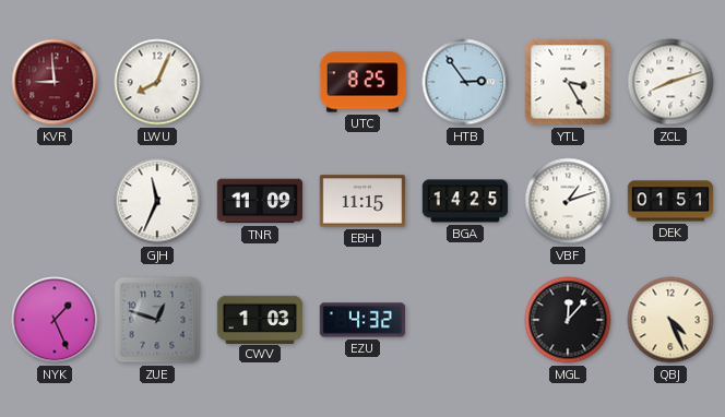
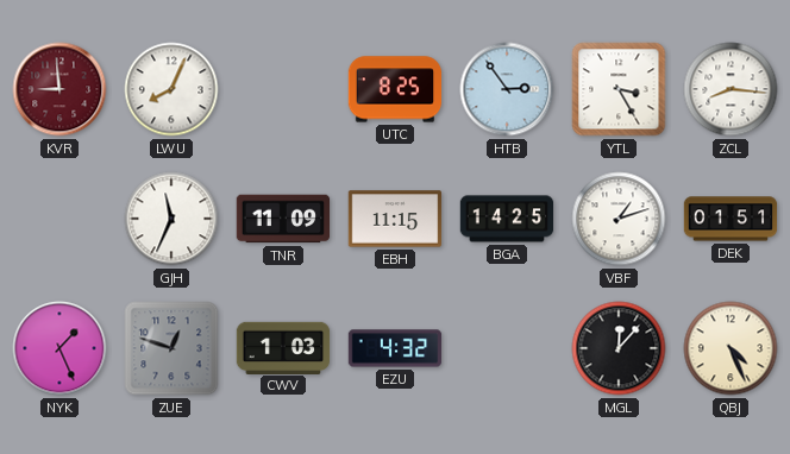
ZCL: 8:12 -> 8:16
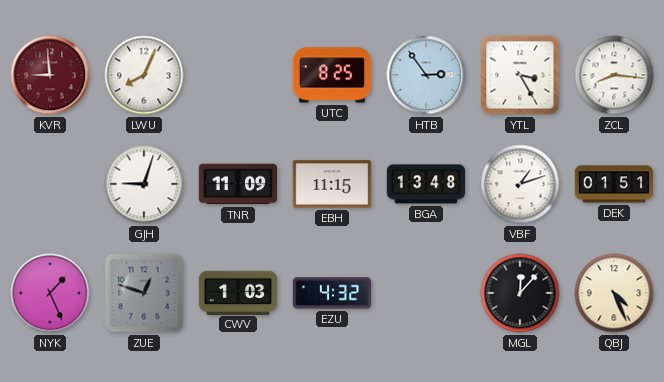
GJH: 11:34 -> 9:03
BGA: 14:25 -> 13:48
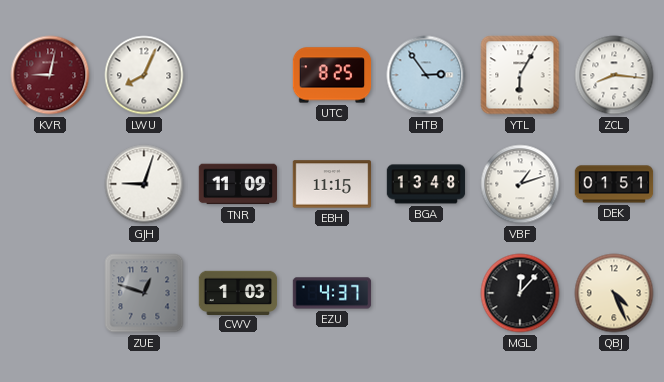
KVR: 8:59 -> 9:02
YTL: 3:25 -> 6:05
NYK: 1:26 -> none
EZU: 4:32 -> 4:37
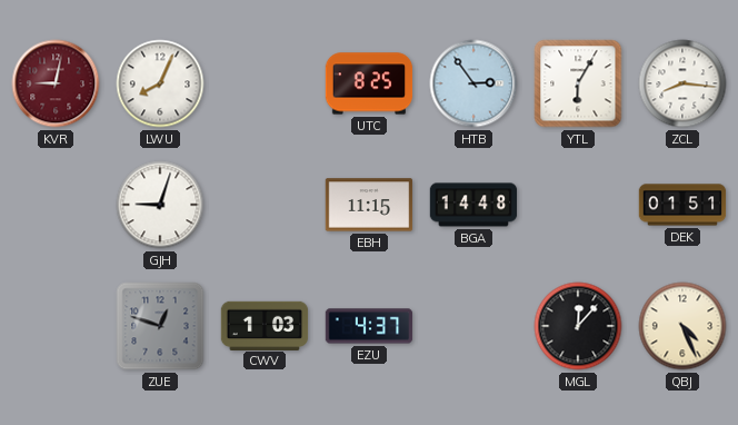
TNR: 11:09 -> none
BGA: 13:48 -> 14:48
VBF: 1:12 -> none
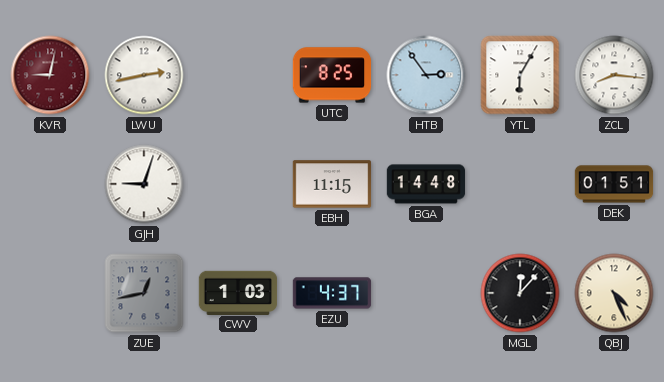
LWU: 8:04 -> 2:43
ZUE: 12:48 -> 12:43
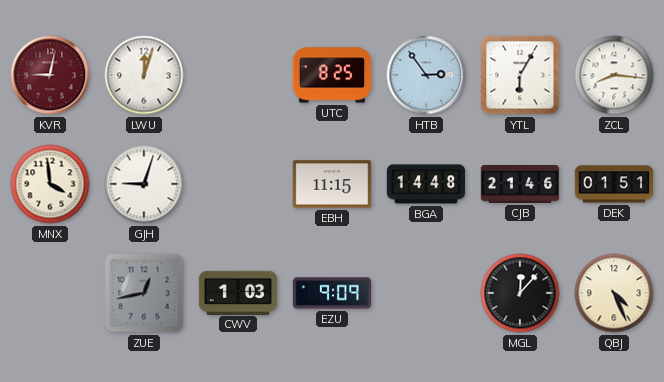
LWU: 2:43 -> 12:03
MNX: none -> 3:59
CJB: none -> 21:46
EZU: 4:37 -> 9:09
